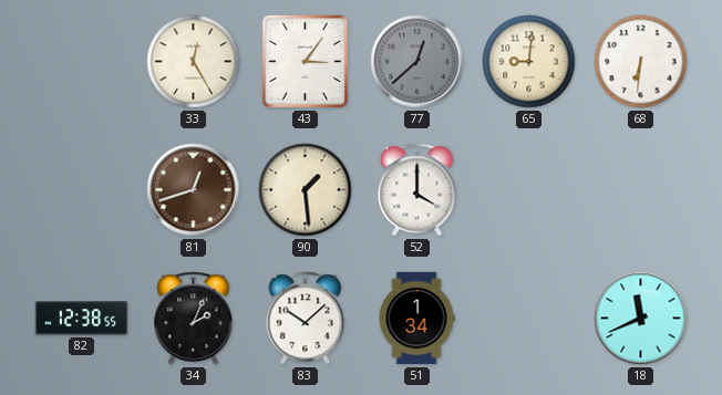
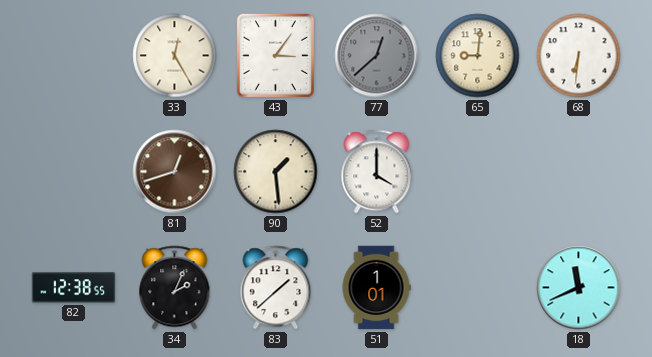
83: 10:08 -> 1:38
51: 1:34 -> 1:01
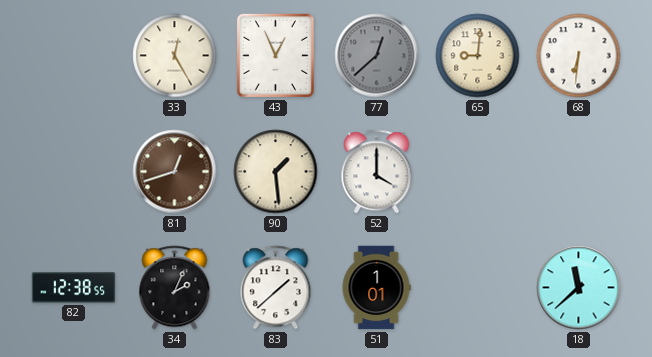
43: 3:06 -> 12:56
18: 11:41 -> 11:38
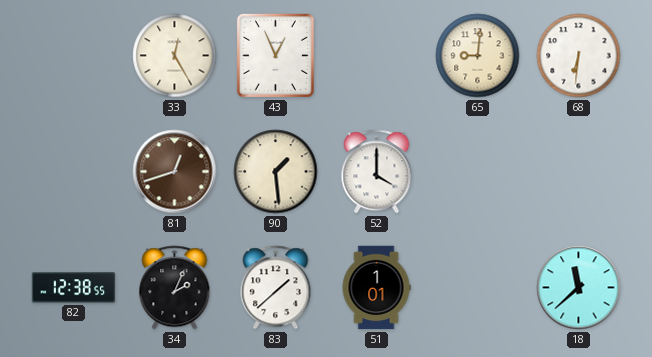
77: 12:38 -> none
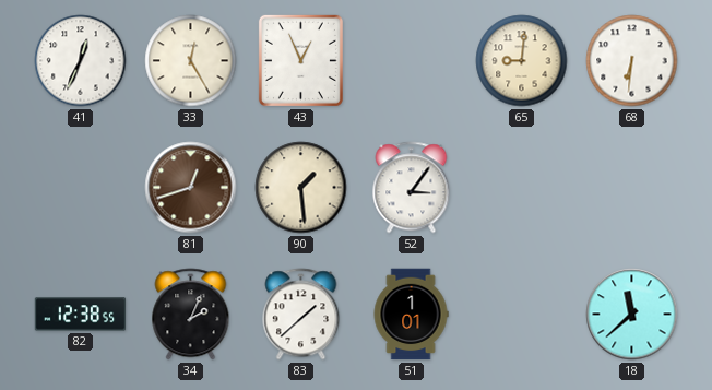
41: none -> 12:34
52: 4:00 -> 3:06
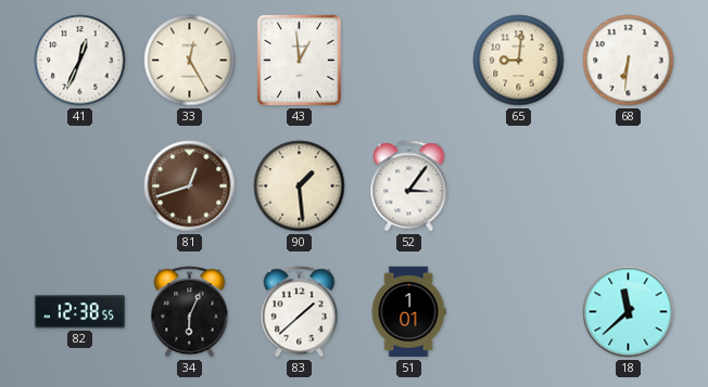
43: 12:56 -> 12:59
34: 2:04 -> 6:04
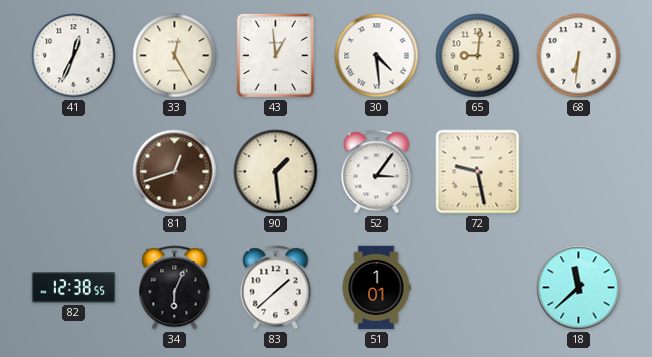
30: none -> 4:29
72: none -> 9:28
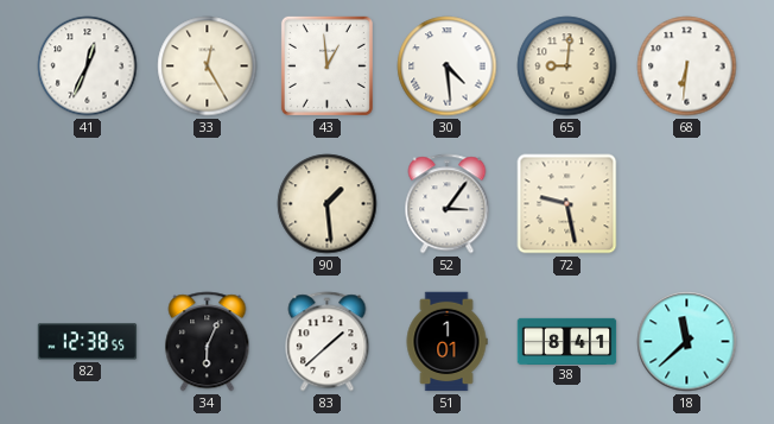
81: 12:42 -> none
38: none -> 8:41
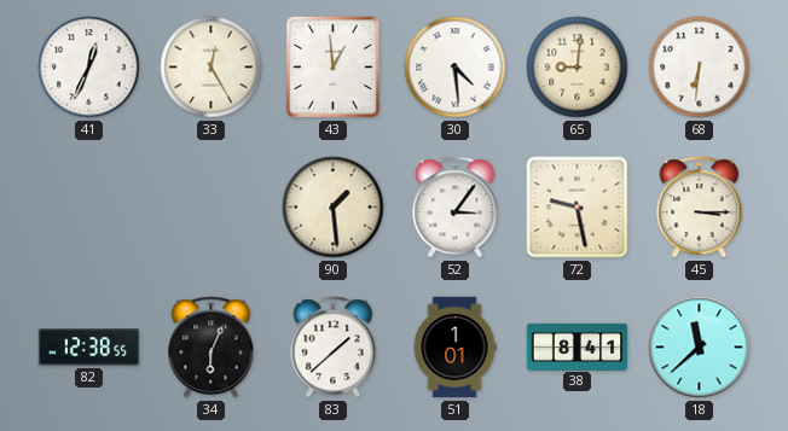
45: none -> 3:15
